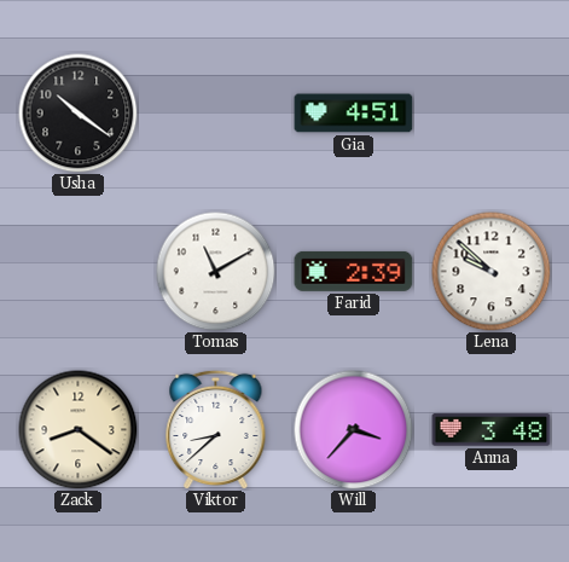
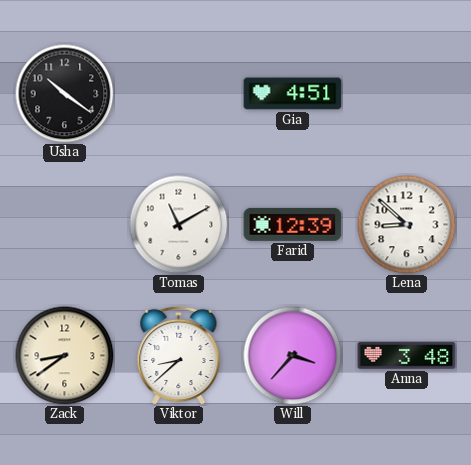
Farid: 2:39 -> 12:39
Lena: 9:52 -> 8:52
Zack: 8:21 -> 8:39
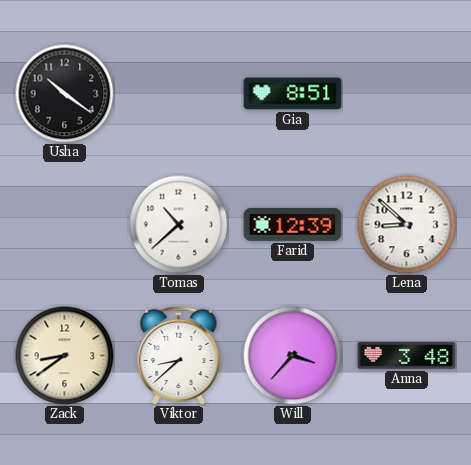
Gia: 4:51 -> 8:51
Tomas: 11:10 -> 10:38
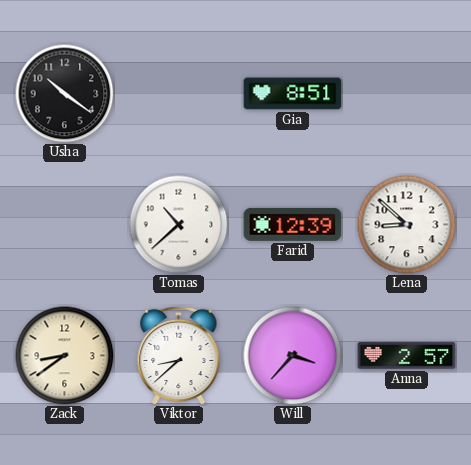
Anna: 3:48 -> 2:57
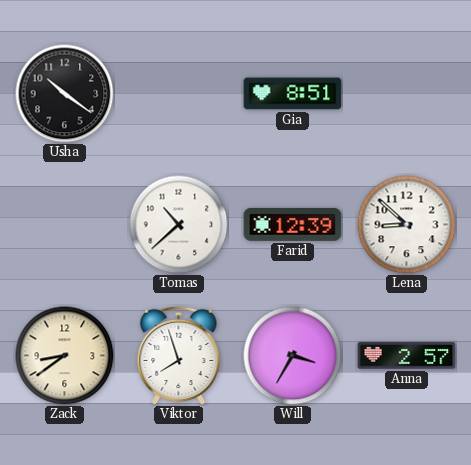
Viktor: 8:38 -> 7:57
Will: 3:37 -> 3:35
